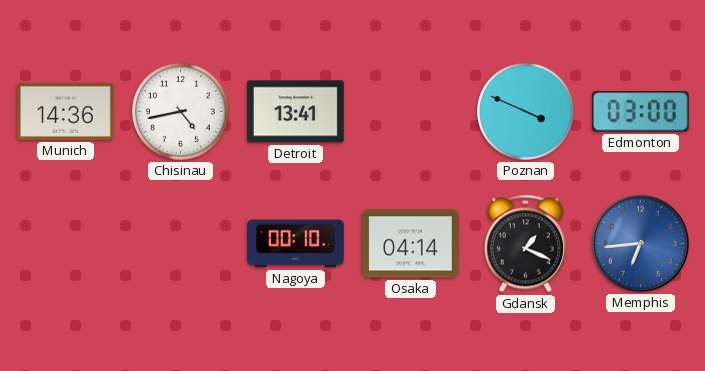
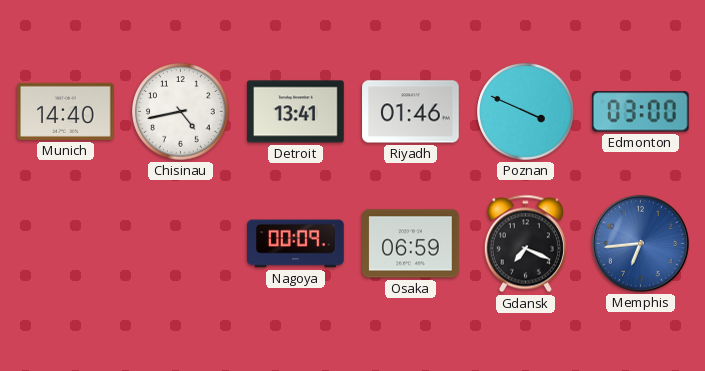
Munich: 14:36 -> 14:40
Riyadh: none -> 01:46
Nagoya: 00:10 -> 00:09
Osaka: 04:14 -> 06:59
Gdansk: 1:19 -> 7:19
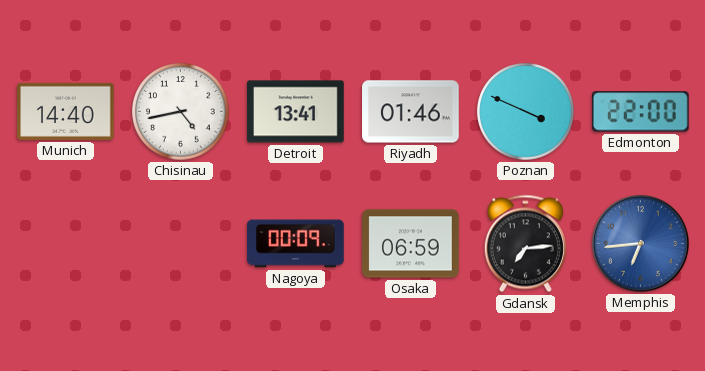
Edmonton: 03:00 -> 22:00
Gdansk: 7:19 -> 7:14
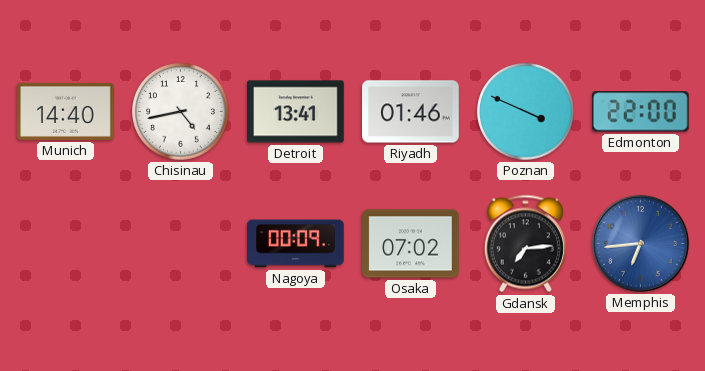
Osaka: 06:59 -> 07:02
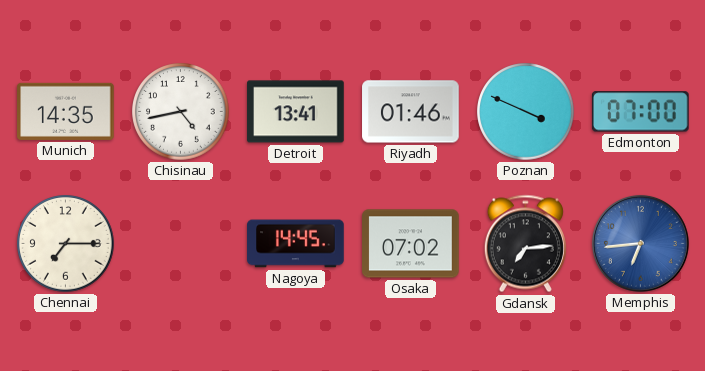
Munich: 14:40 -> 14:35
Edmonton: 22:00 -> 07:00
Chennai: none -> 7:15
Nagoya: 00:09 -> 14:45
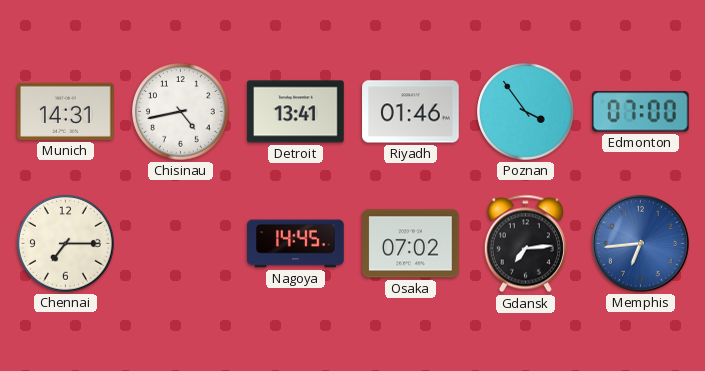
Munich: 14:35 -> 14:31
Poznan: 3:49 -> 3:54
